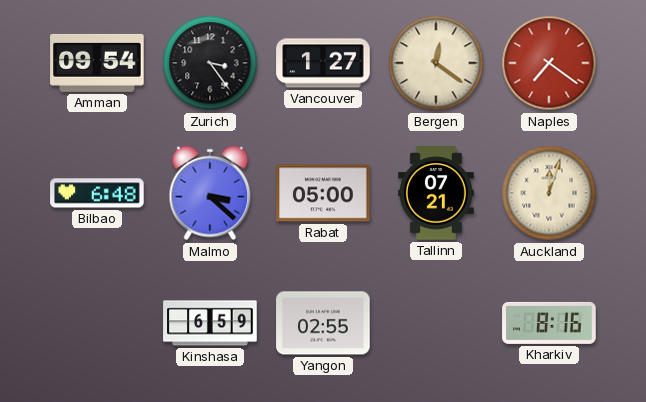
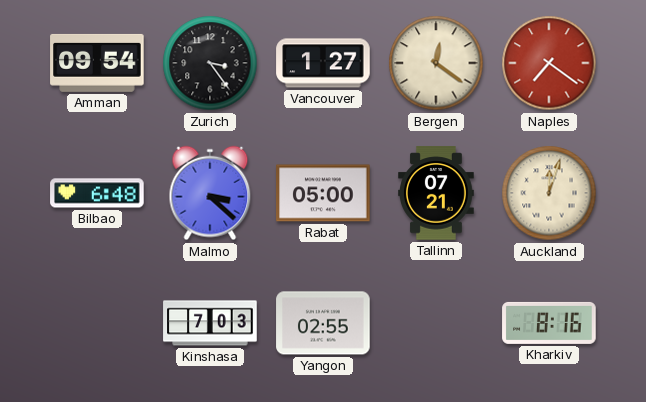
Kinshasa: 6:59 -> 7:03
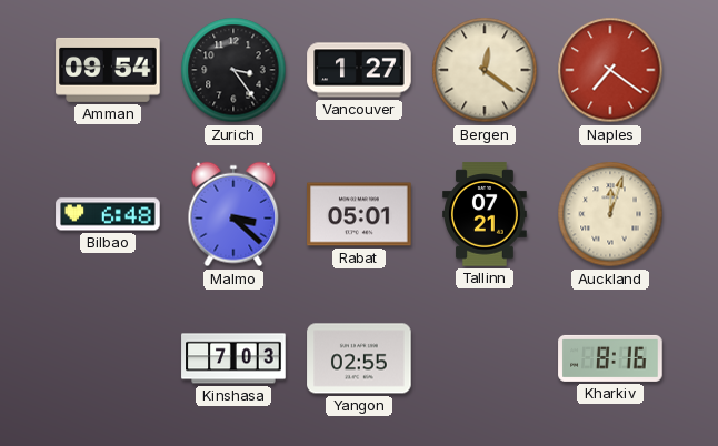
Rabat: 05:00 -> 05:01
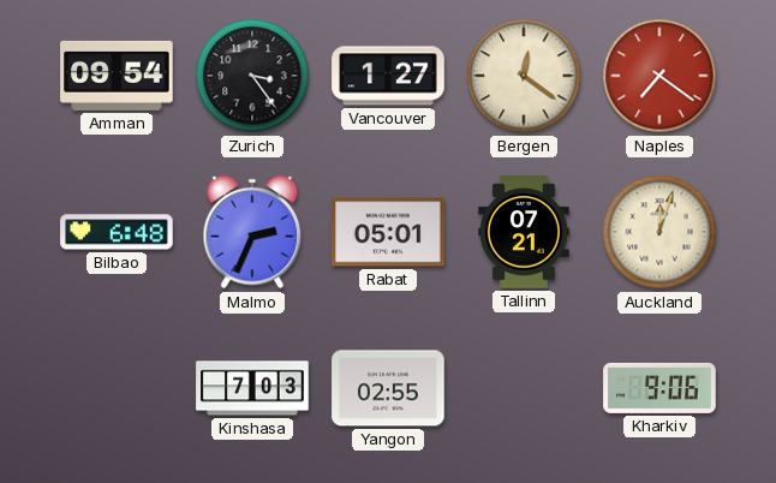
Malmo: 3:22 -> 2:34
Kharkiv: 8:16 -> 9:06
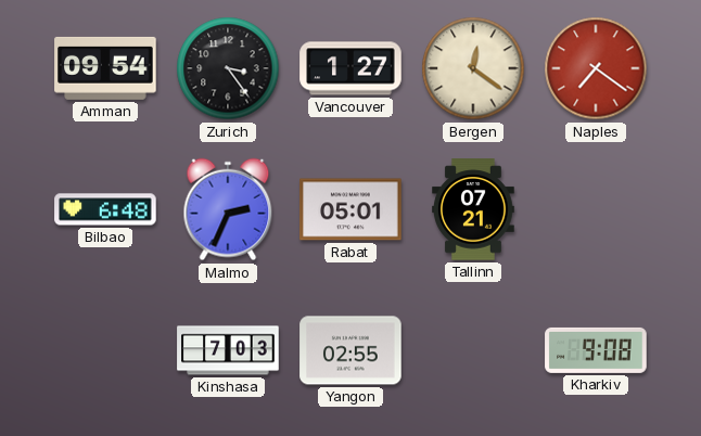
Auckland: 12:03 -> none
Kharkiv: 9:06 -> 9:08
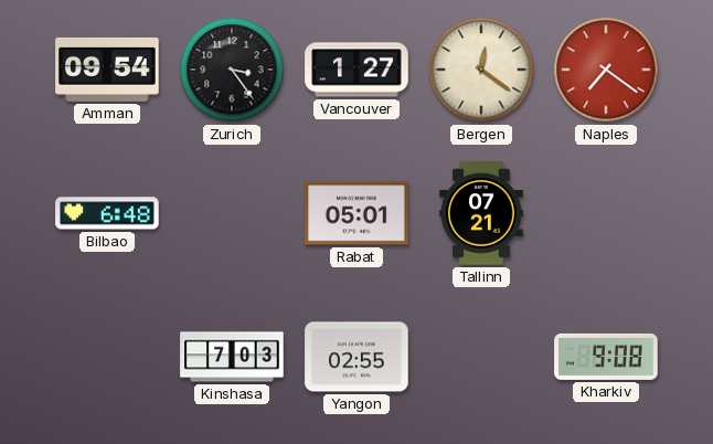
Malmo: 2:34 -> none
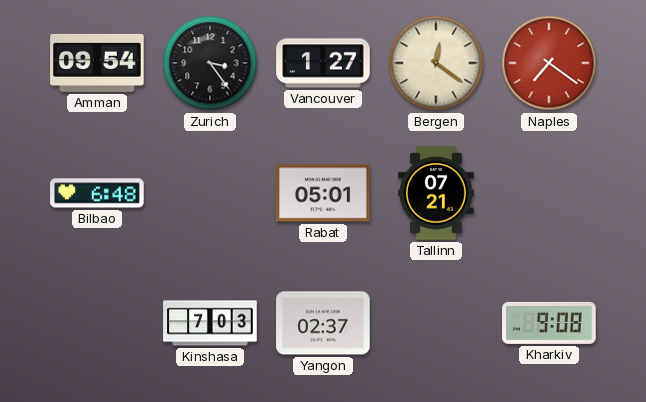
Yangon: 02:55 -> 02:37
